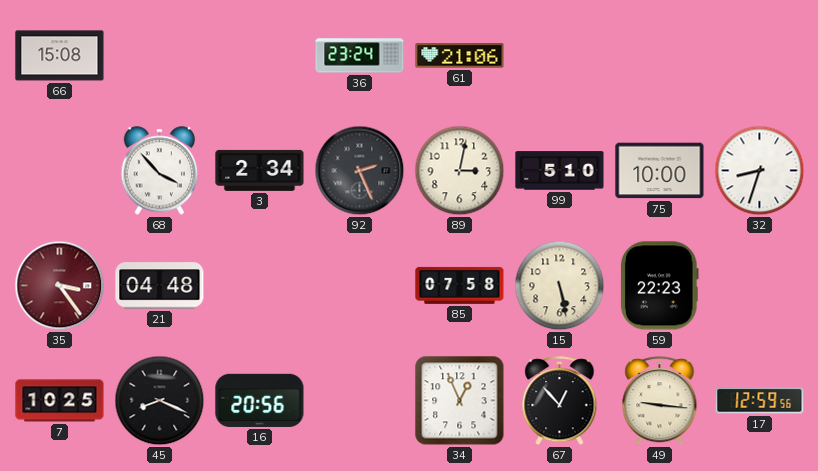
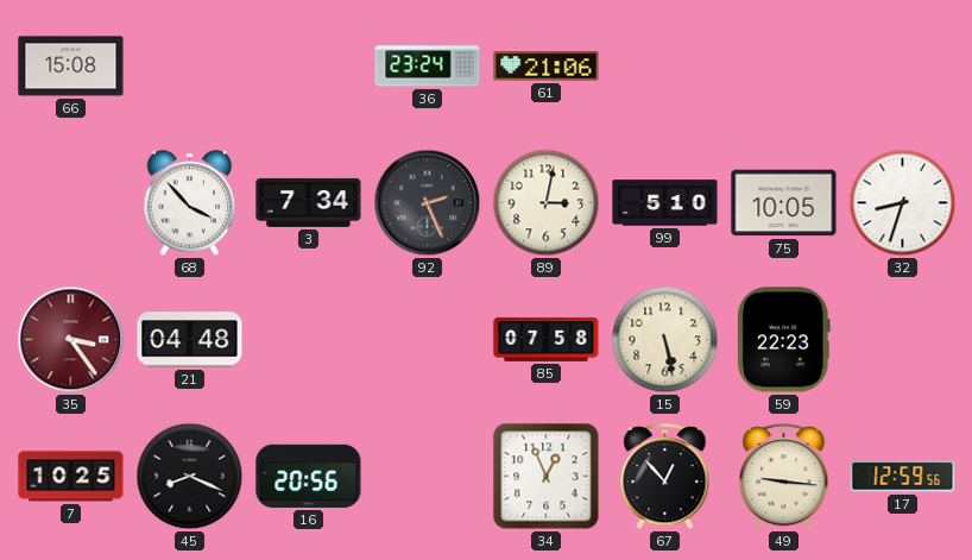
3: 2:34 -> 7:34
75: 10:00 -> 10:05
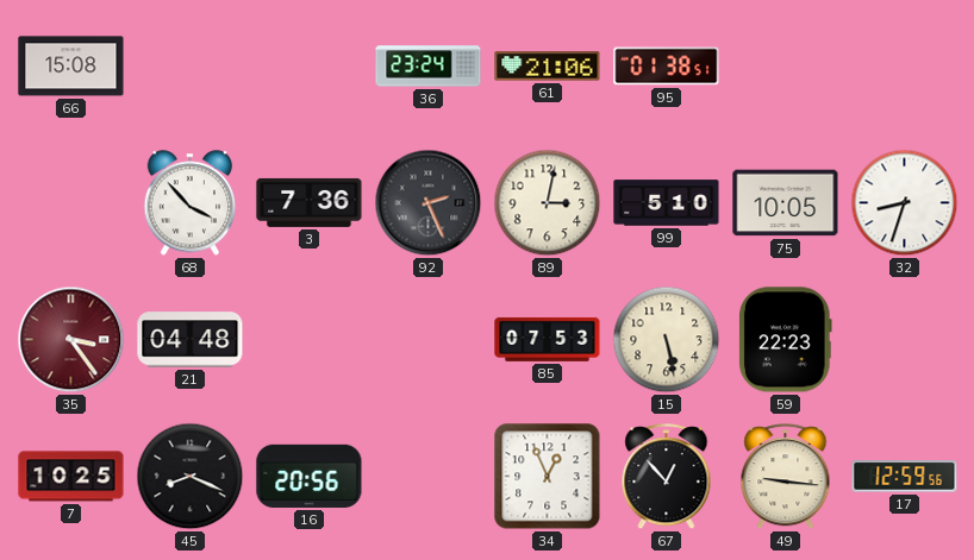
95: none -> 01:38
3: 7:34 -> 7:36
85: 07:58 -> 07:53
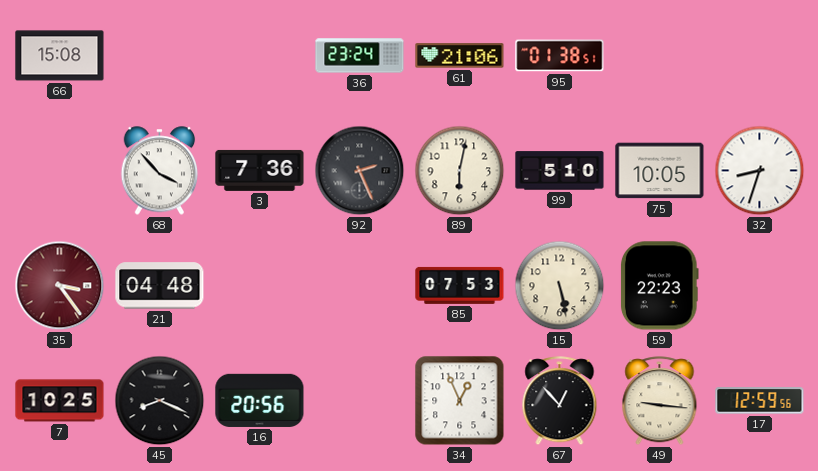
89: 3:02 -> 6:02
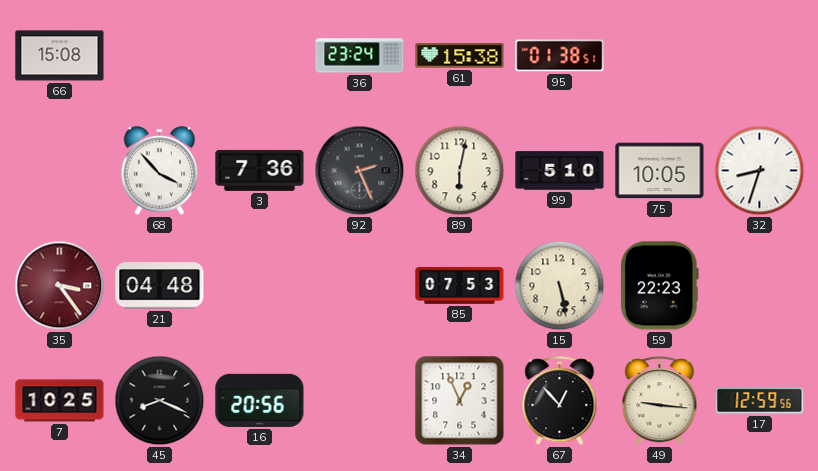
61: 21:06 -> 15:38
